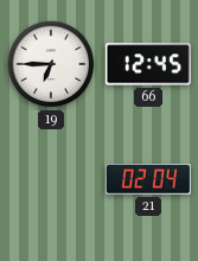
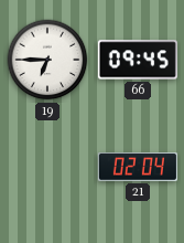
66: 12:45 -> 09:45
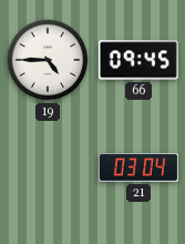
19: 6:45 -> 4:45
21: 02:04 -> 03:04
